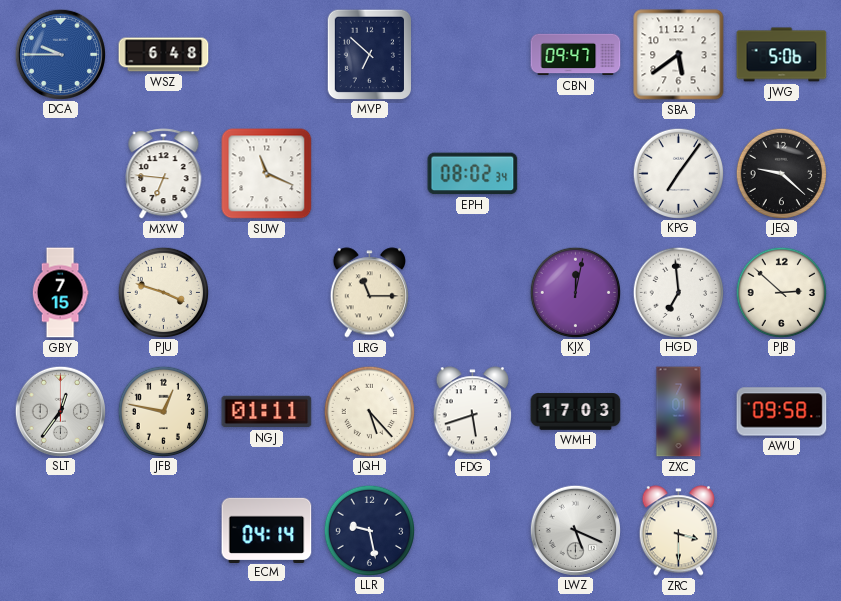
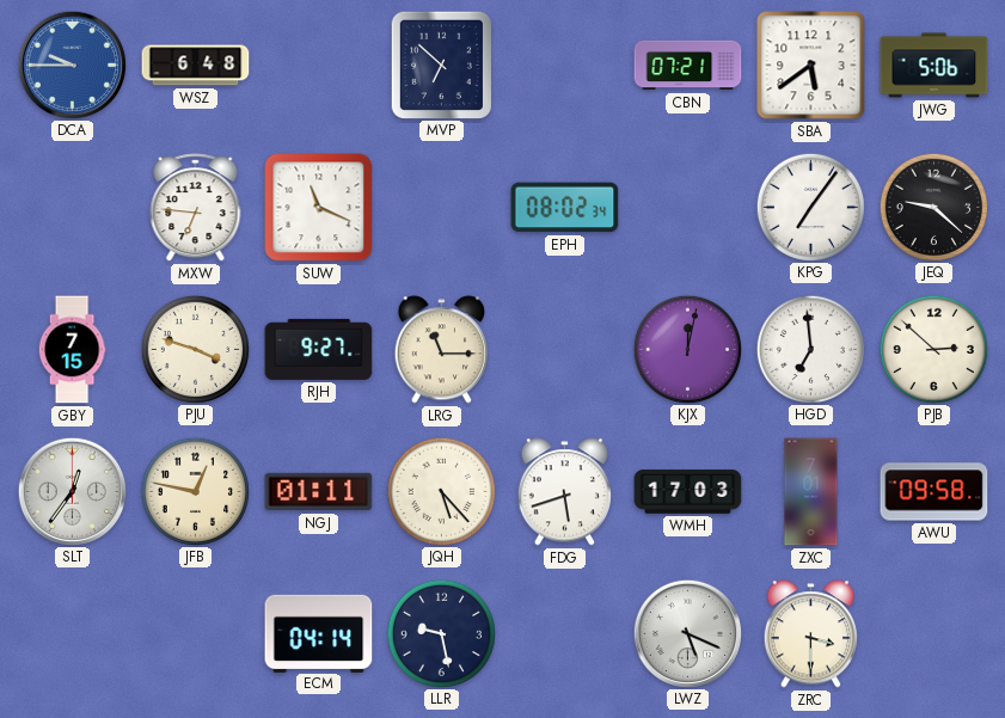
CBN: 09:47 -> 07:21
RJH: none -> 9:27
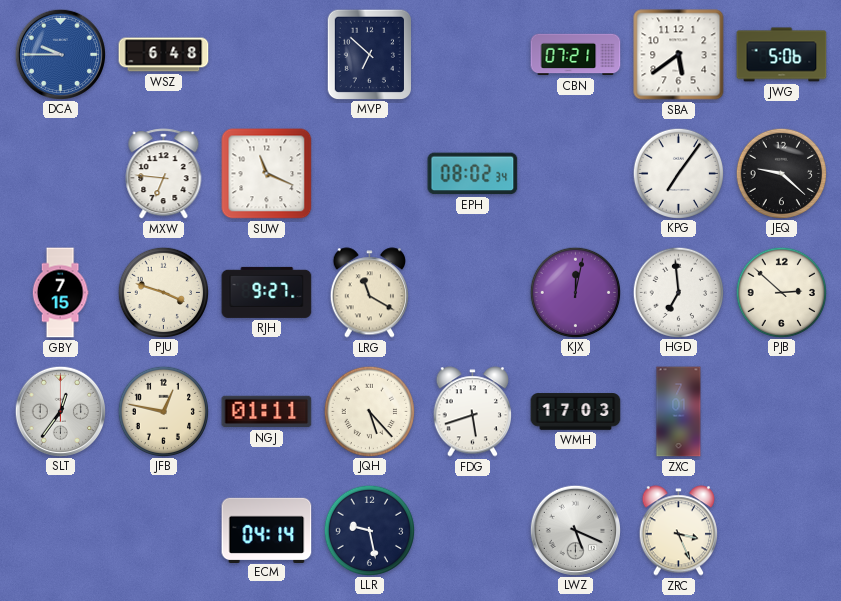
LRG: 11:15 -> 11:20
AWU: 09:58 -> none
ZRC: 3:30 -> 3:26
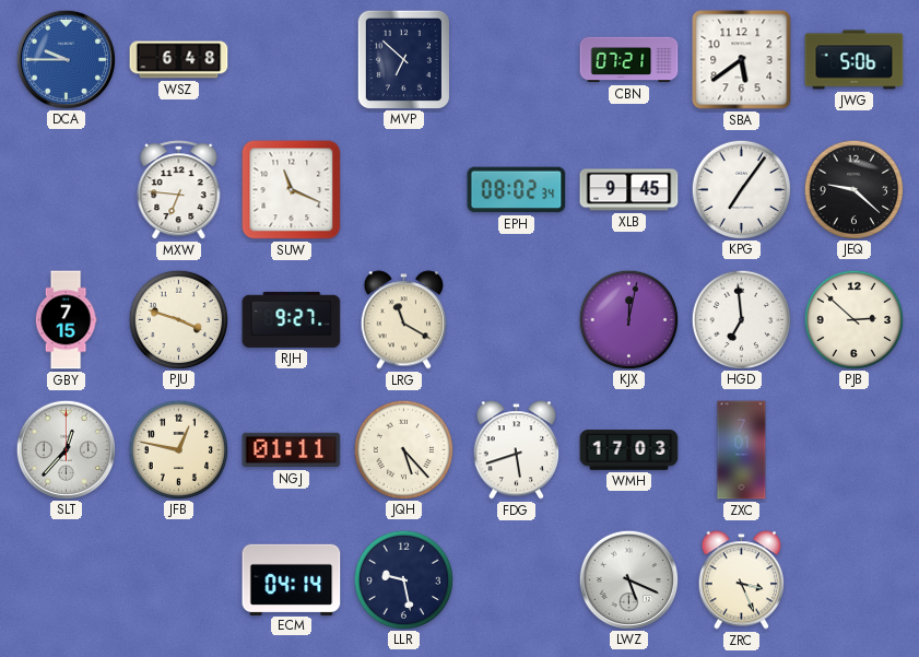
XLB: none -> 9:45
SLT: 12:36 -> 12:37
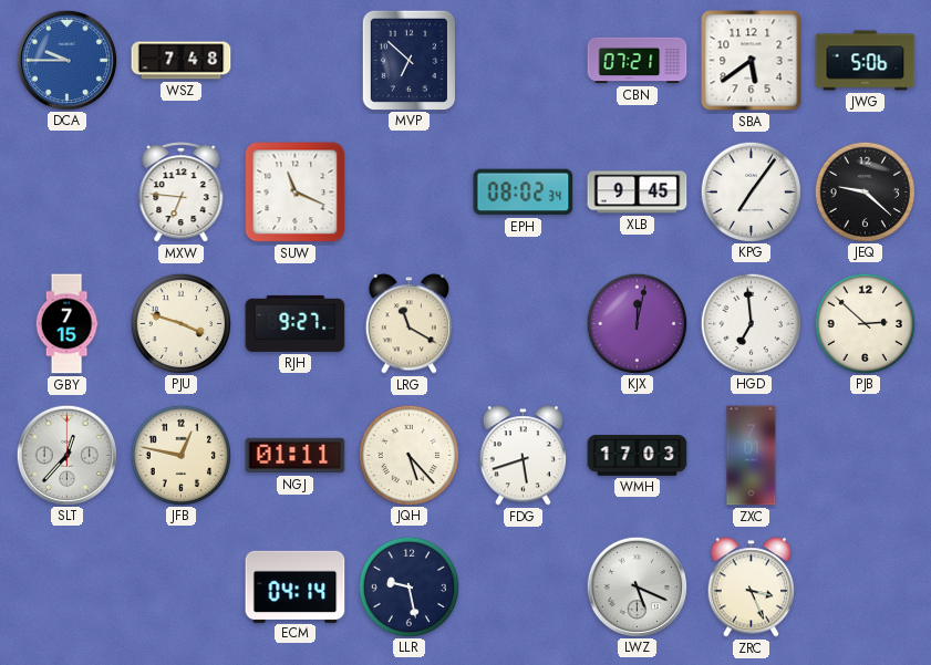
WSZ: 6:48 -> 7:48
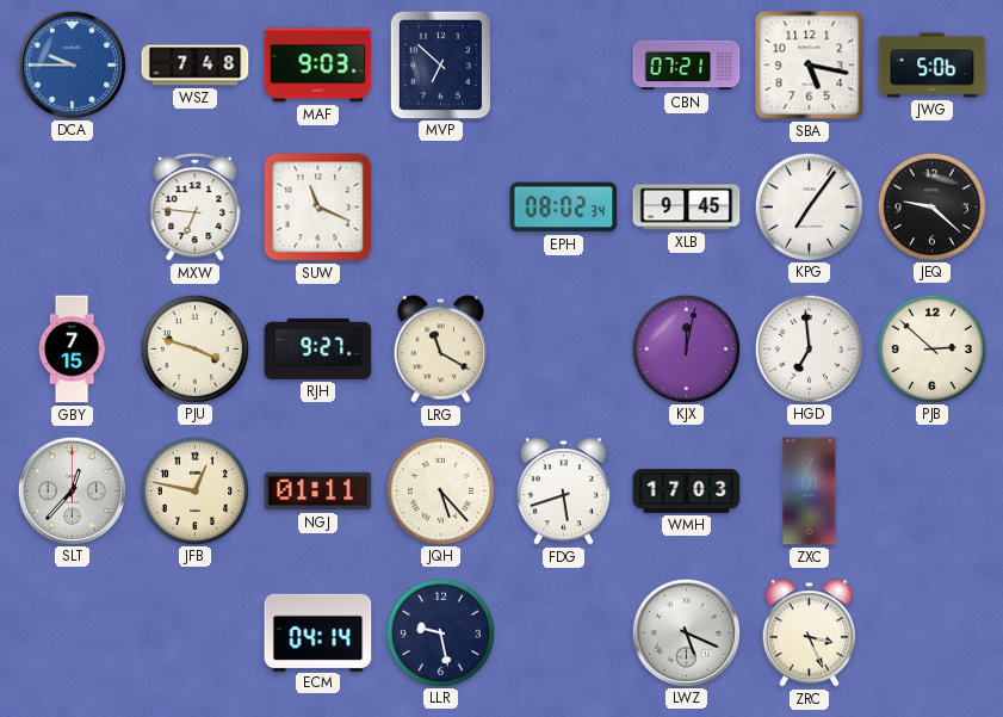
MAF: none -> 9:03
SBA: 5:39 -> 5:17
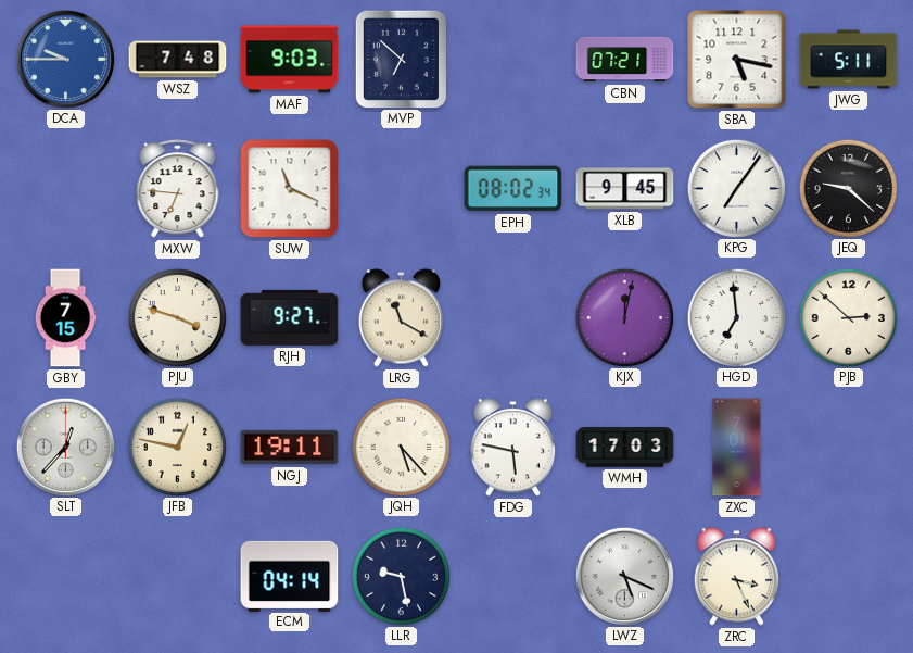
JWG: 5:06 -> 5:11
NGJ: 01:11 -> 19:11
FDG: 5:42 -> 5:47
